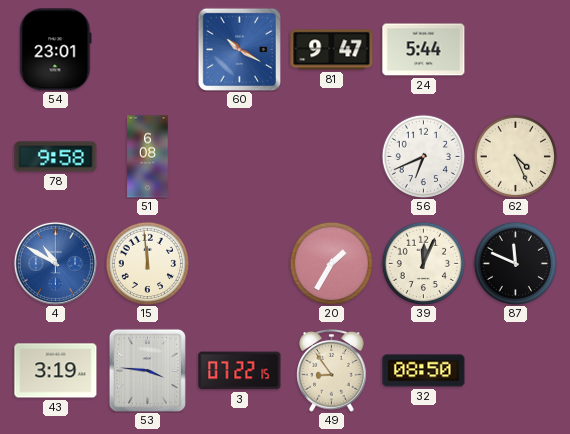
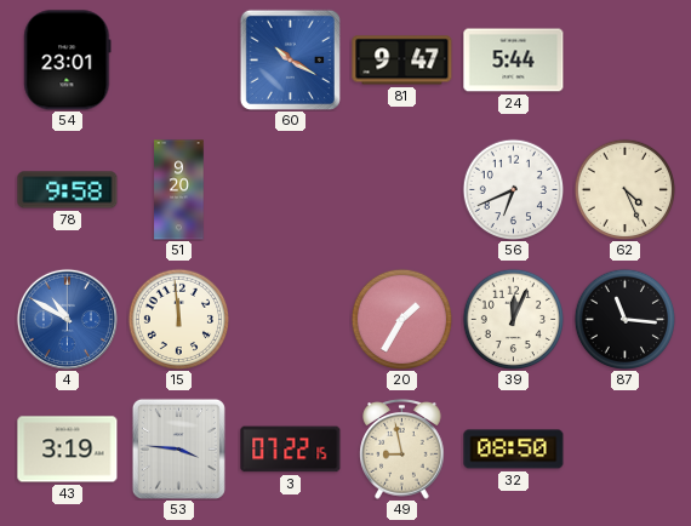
51: 6:08 -> 9:20
87: 11:49 -> 11:16
49: 8:54 -> 8:58
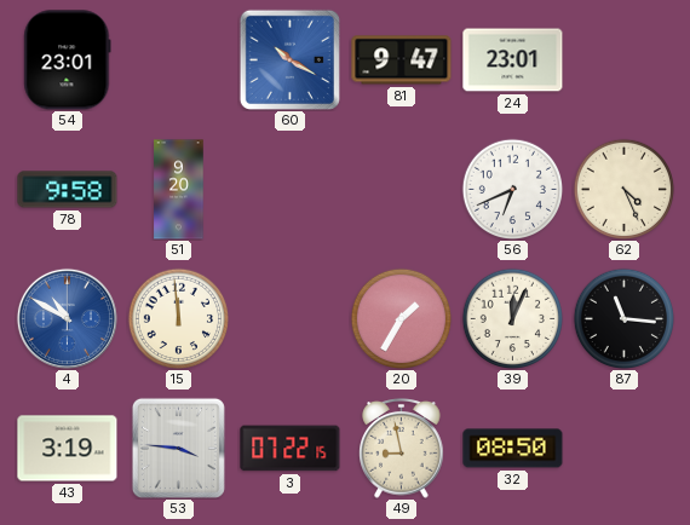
24: 5:44 -> 23:01
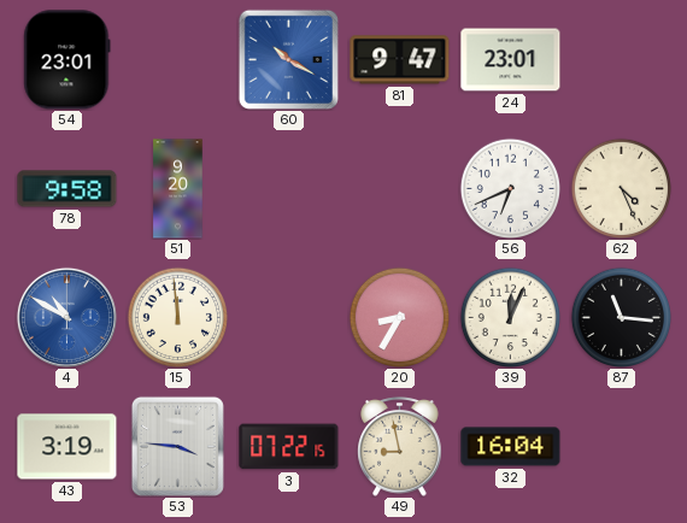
20: 1:35 -> 8:35
32: 08:50 -> 16:04
